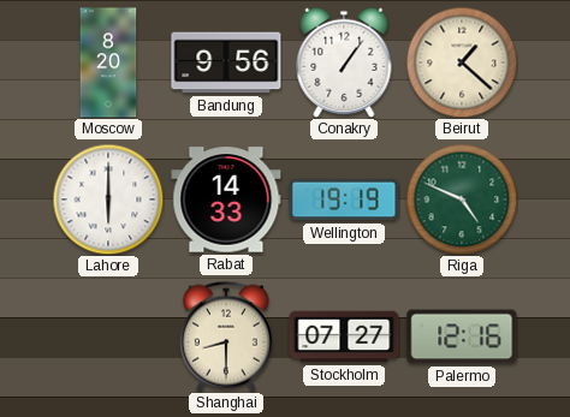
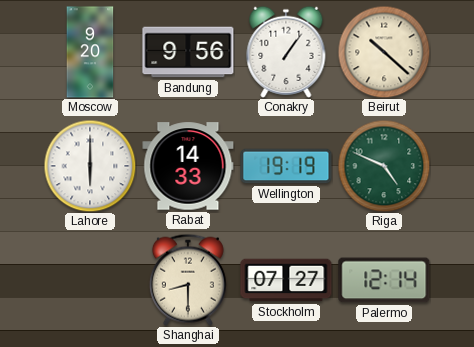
Moscow: 8:20 -> 9:20
Beirut: 1:22 -> 10:22
Palermo: 12:16 -> 12:14
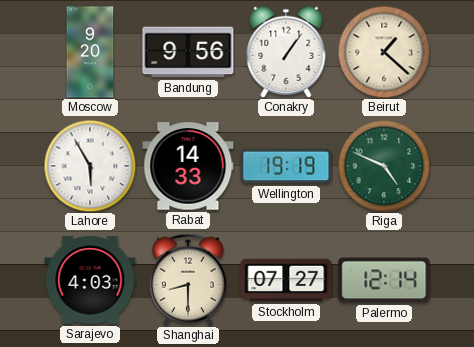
Beirut: 10:22 -> 1:22
Lahore: 6:00 -> 5:55
Sarajevo: none -> 4:03
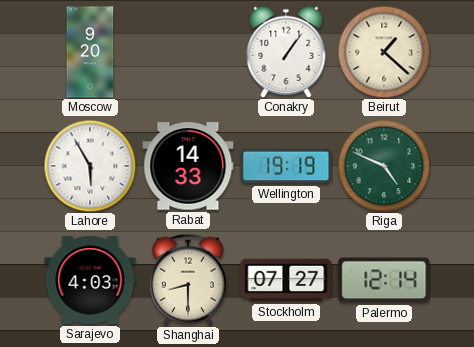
Bandung: 9:56 -> none
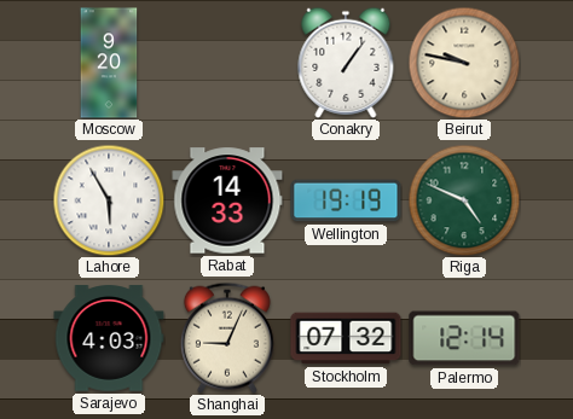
Beirut: 1:22 -> 9:47
Shanghai: 8:30 -> 9:04
Stockholm: 07:27 -> 07:32
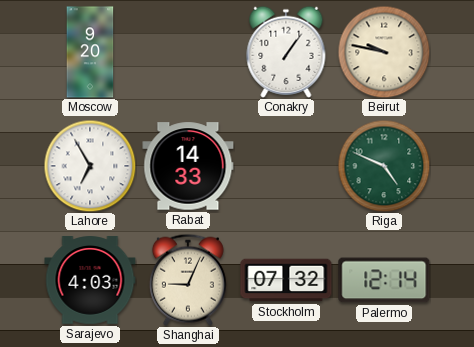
Lahore: 5:55 -> 6:55
Wellington: 19:19 -> none
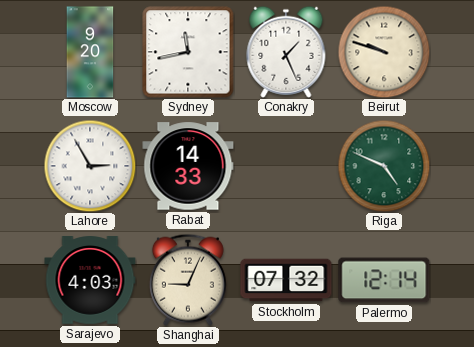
Sydney: none -> 11:43
Conakry: 1:06 -> 1:26
Beirut: 9:47 -> 9:48
Lahore: 6:55 -> 2:55
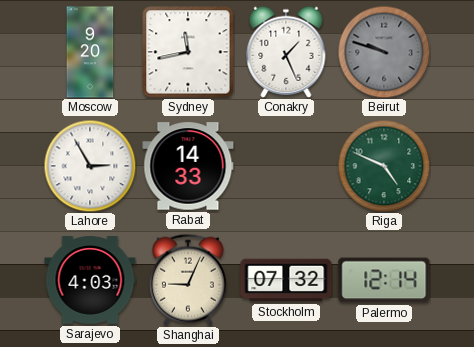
Beirut dial: cream -> grey
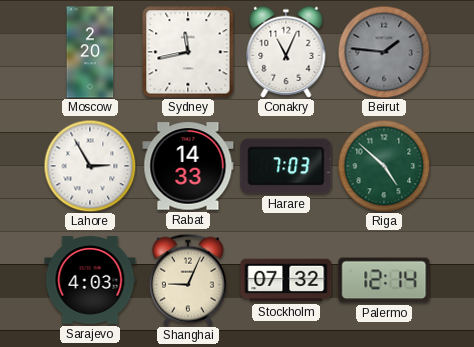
Moscow: 9:20 -> 2:20
Conakry: 1:26 -> 11:04
Beirut: 9:48 -> 1:46
Harare: none -> 7:03
Riga: 4:49 -> 4:52
